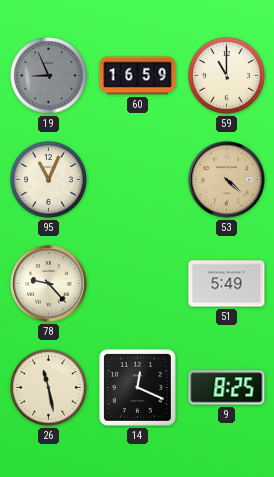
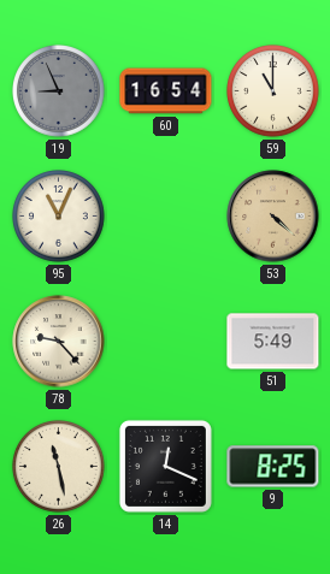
60: 16:59 -> 16:54
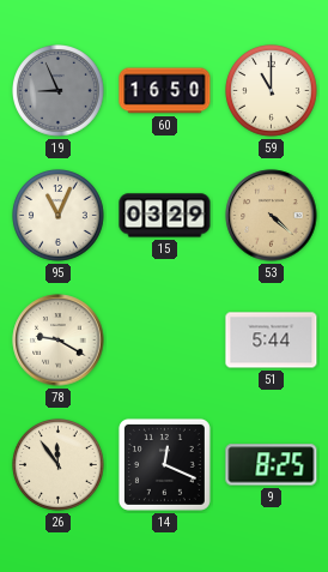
60: 16:54 -> 16:50
15: none -> 03:29
78: 9:23 -> 9:20
51: 5:49 -> 5:44
26: 11:28 -> 11:54
